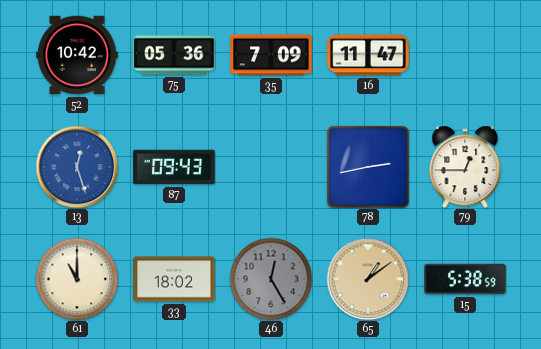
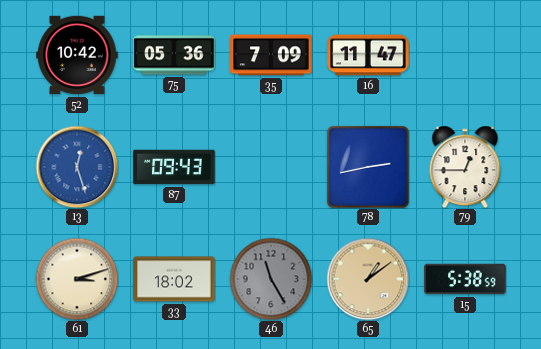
61: 11:00 -> 3:12
46: 12:25 -> 11:25
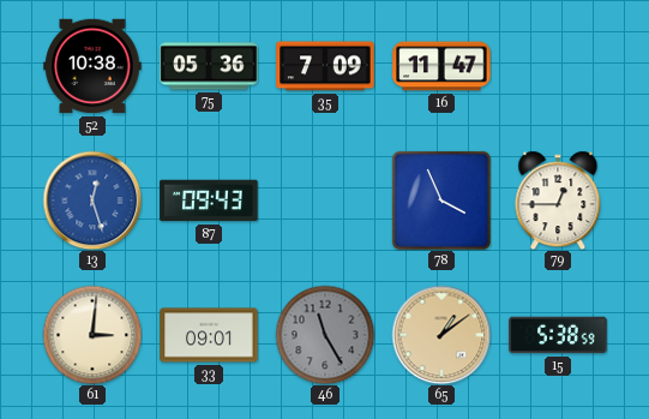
52: 10:42 -> 10:38
78: 2:43 -> 3:56
61: 3:12 -> 3:01
33: 18:02 -> 09:01
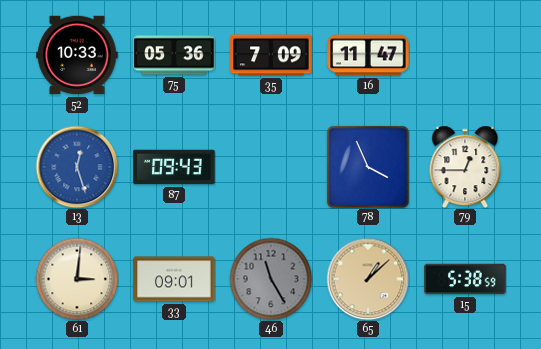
52: 10:38 -> 10:33
65: 1:09 -> 1:08
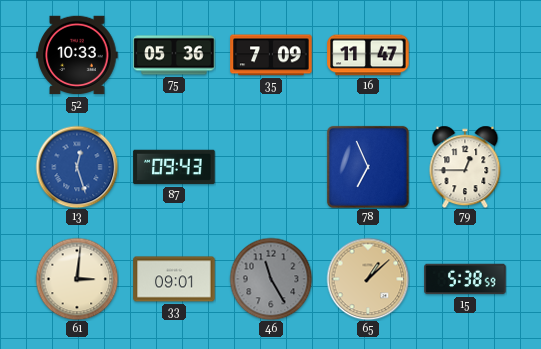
78: 3:56 -> 6:56
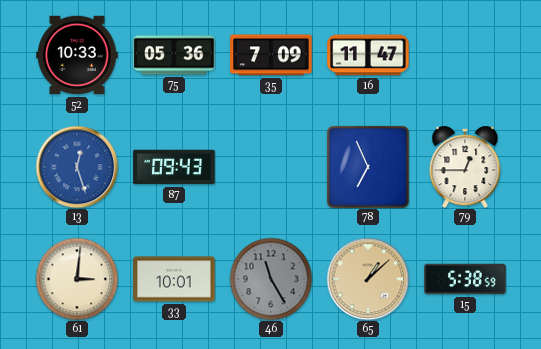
33: 09:01 -> 10:01
